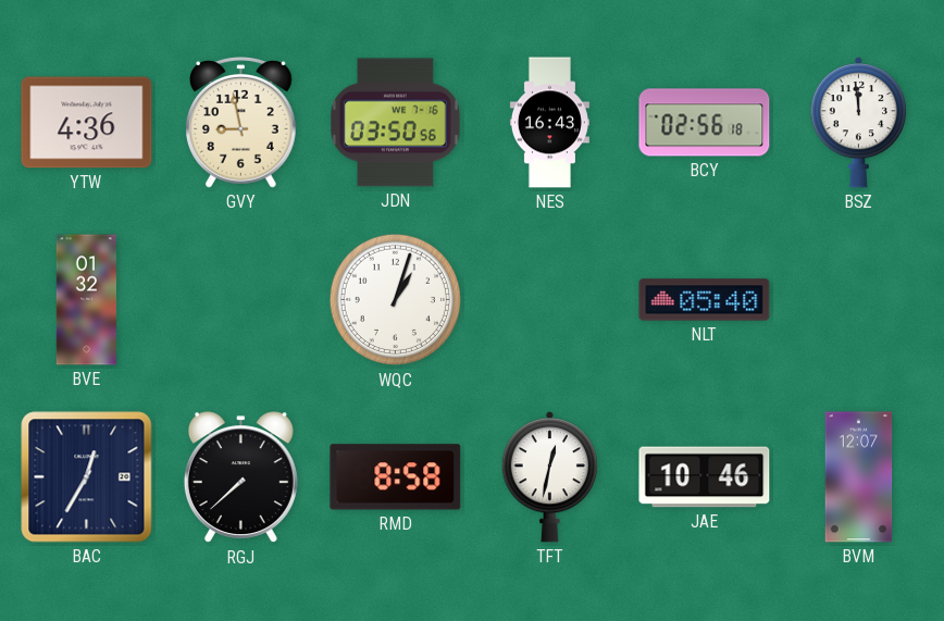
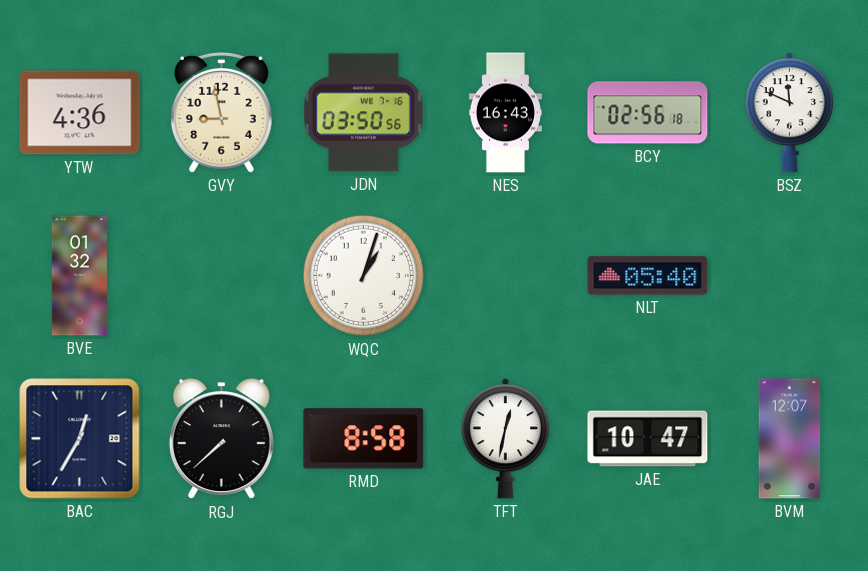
BSZ: 11:59 -> 11:49
JAE: 10:46 -> 10:47
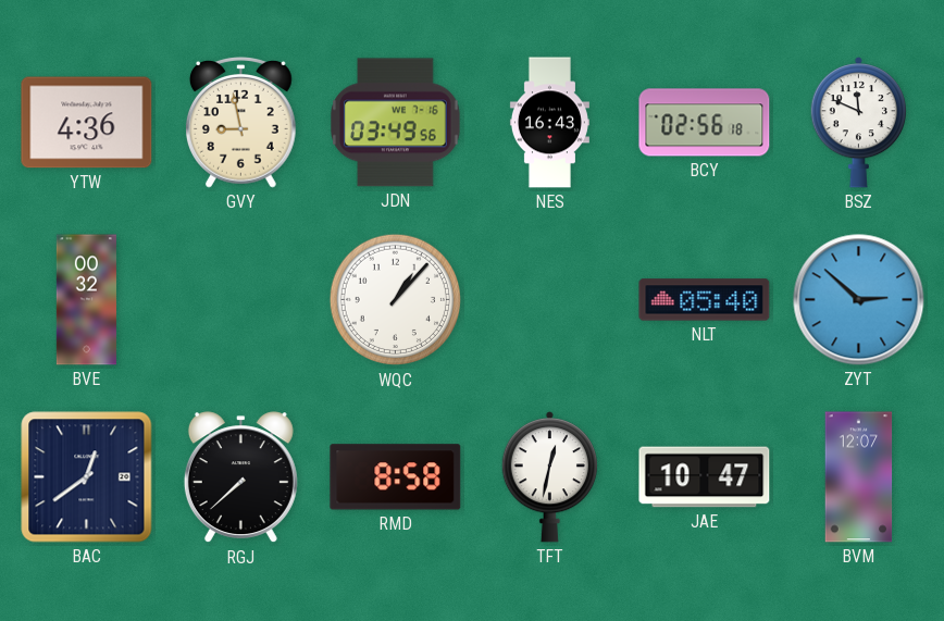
JDN: 03:50 -> 03:49
BVE: 01:32 -> 00:32
WQC: 1:03 -> 1:07
ZYT: none -> 2:52
BAC: 12:35 -> 12:39
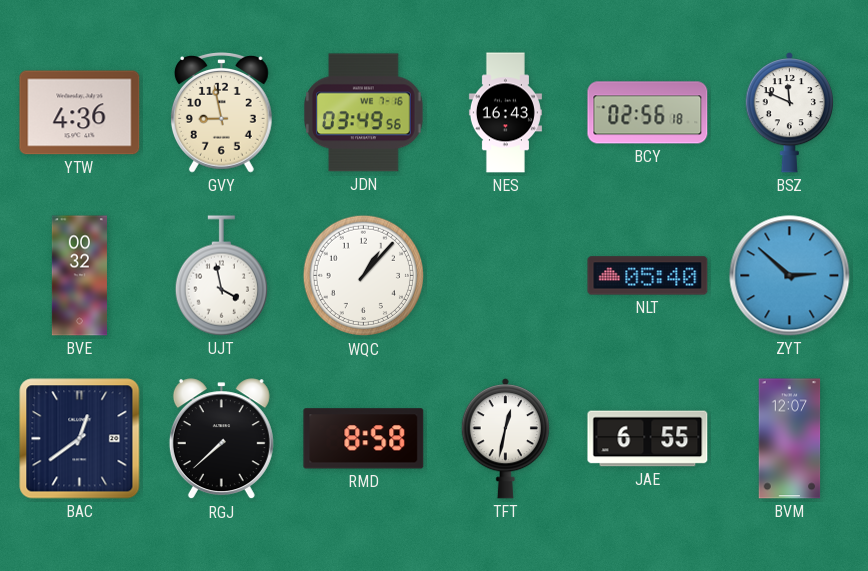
UJT: none -> 3:58
JAE: 10:47 -> 6:55
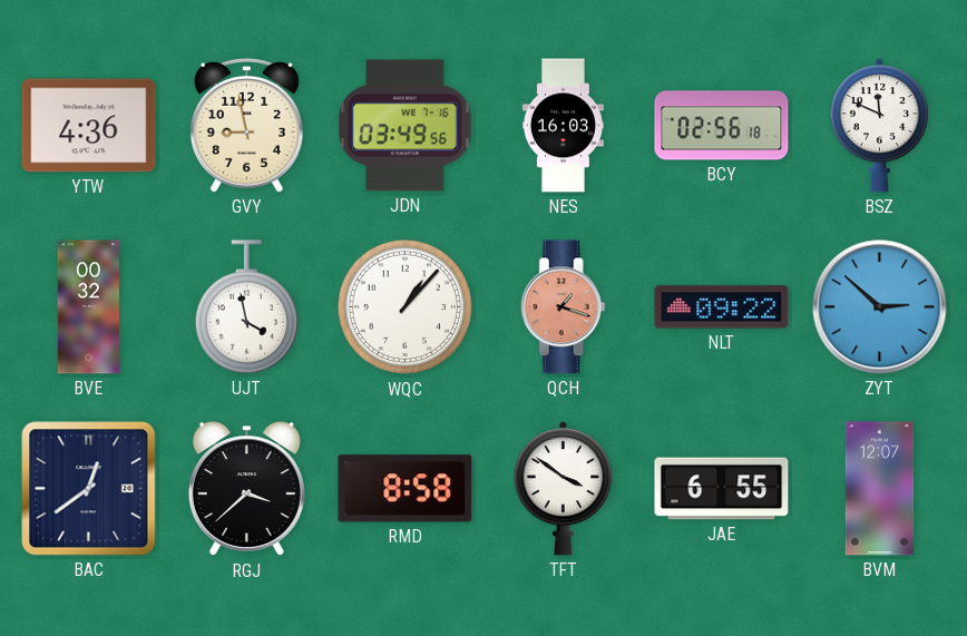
NES: 16:43 -> 16:03
QCH: none -> 1:18
NLT: 05:40 -> 09:22
RGJ: 7:38 -> 3:38
TFT: 12:32 -> 3:51
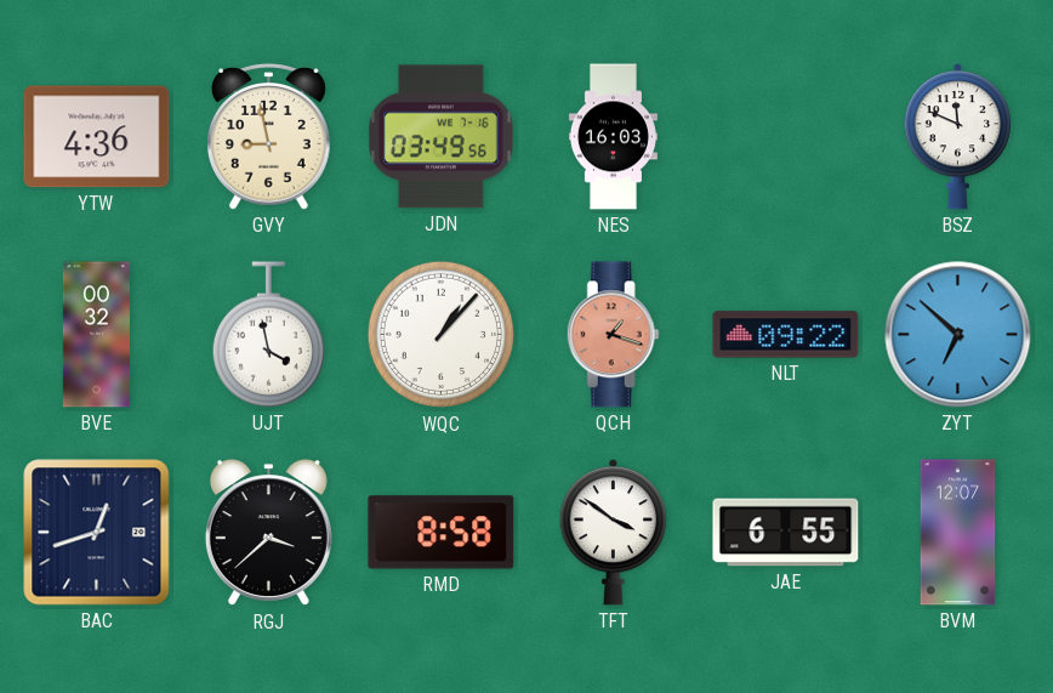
BCY: 02:56 -> none
ZYT: 2:52 -> 6:52
BAC: 12:39 -> 12:42
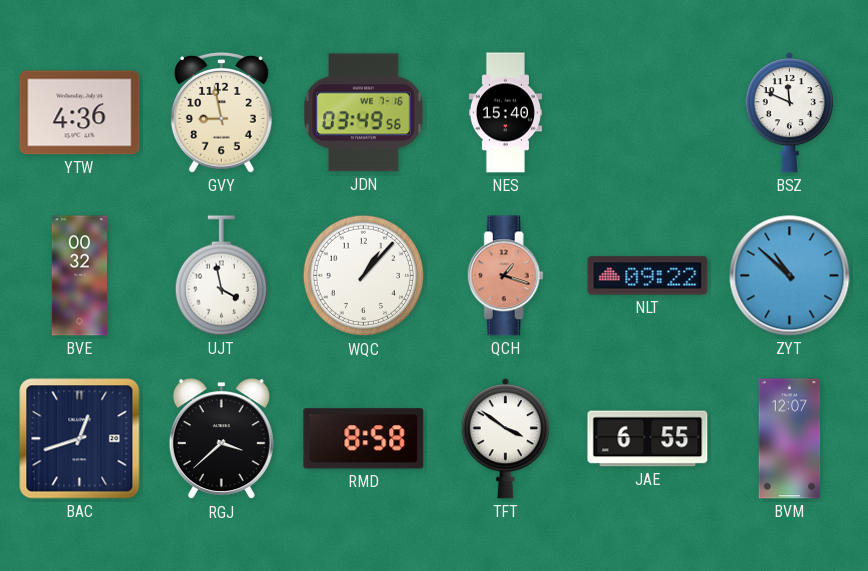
NES: 16:03 -> 15:40
ZYT: 6:52 -> 10:52
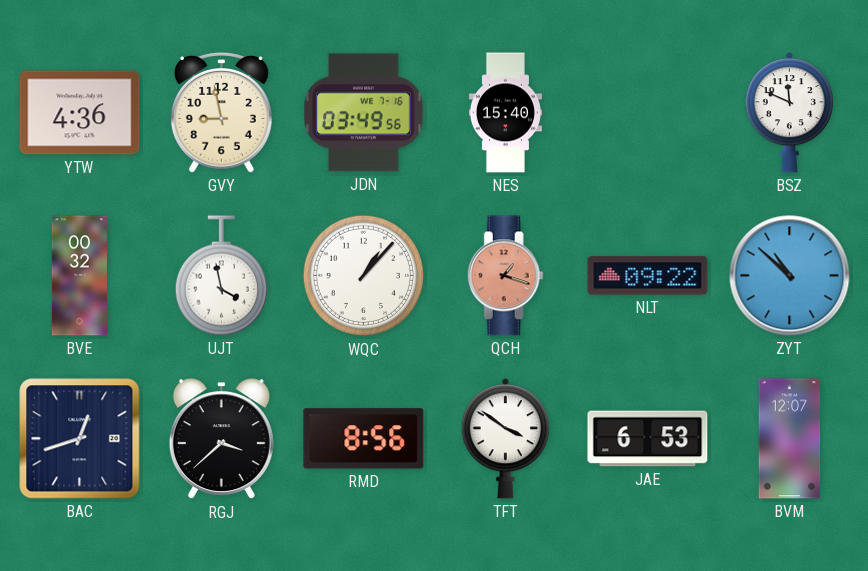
RMD: 8:58 -> 8:56
JAE: 6:55 -> 6:53
